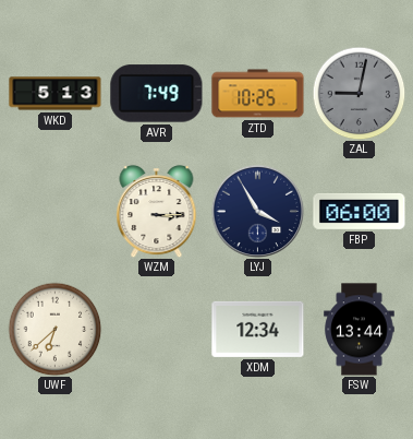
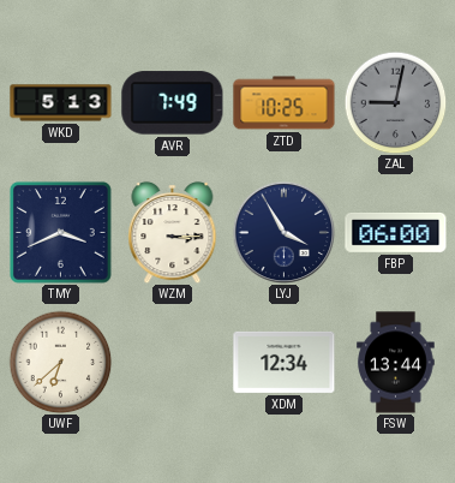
TMY: none -> 3:41
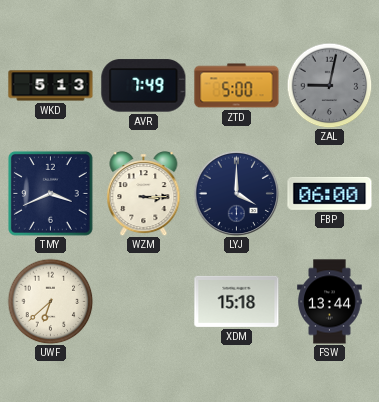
ZTD: 10:25 -> 5:00
LYJ: 3:55 -> 4:00
XDM: 12:34 -> 15:18
